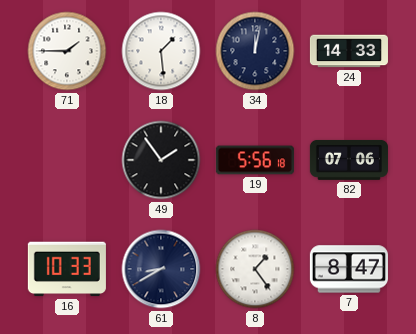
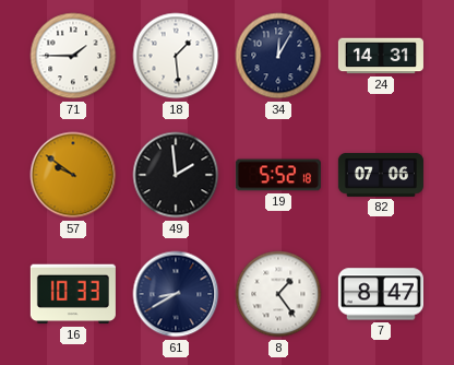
34: 12:02 -> 12:05
24: 14:33 -> 14:31
57: none -> 9:51
49: 1:54 -> 1:59
19: 5:56 -> 5:52
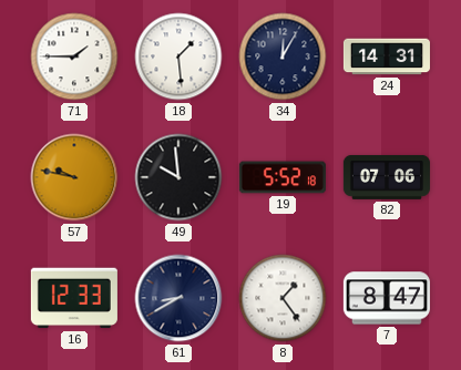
57: 9:51 -> 9:47
49: 1:59 -> 9:59
16: 10:33 -> 12:33
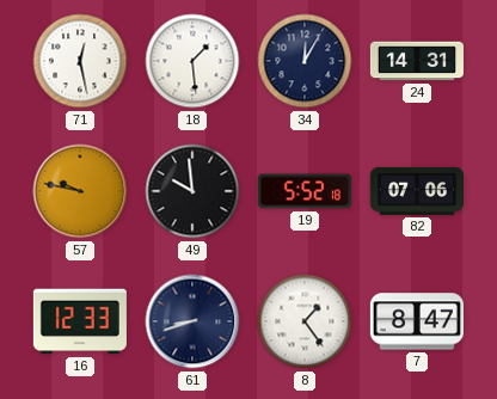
71: 1:45 -> 12:28
61: 8:40 -> 8:42
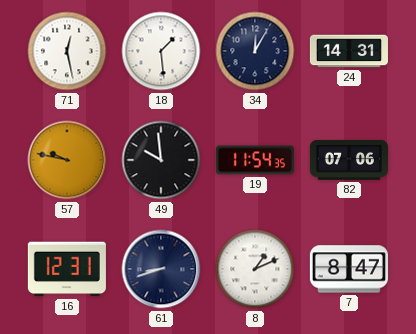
19: 5:52 -> 11:54
16: 12:33 -> 12:31
8: 1:24 -> 1:11
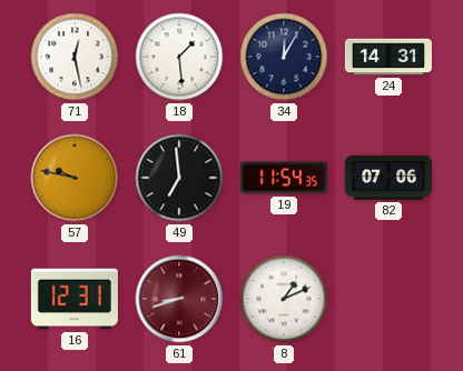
49: 9:59 -> 6:59
61 dial: navy -> burgundy
7: 8:47 -> none
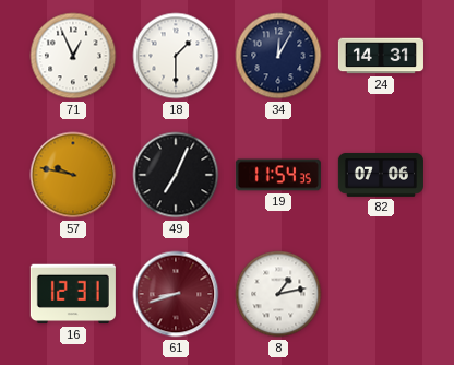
71: 12:28 -> 12:56
18: 1:29 -> 1:30
49: 6:59 -> 7:04
8: 1:11 -> 1:13
